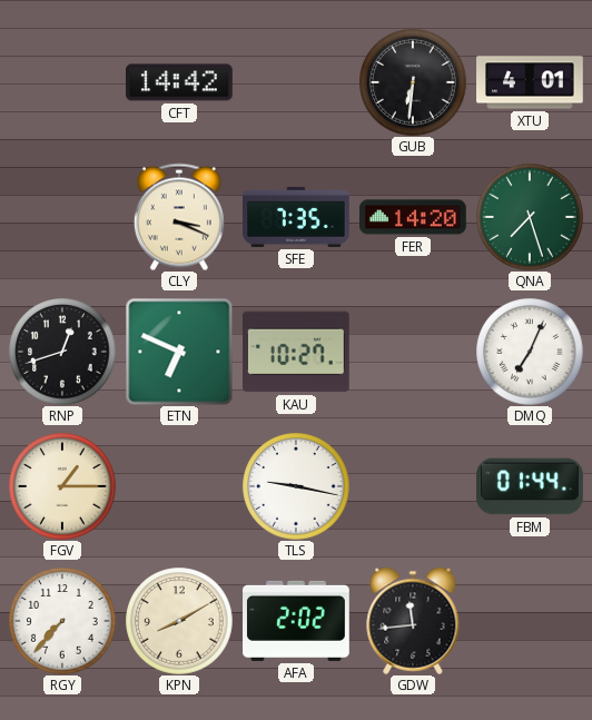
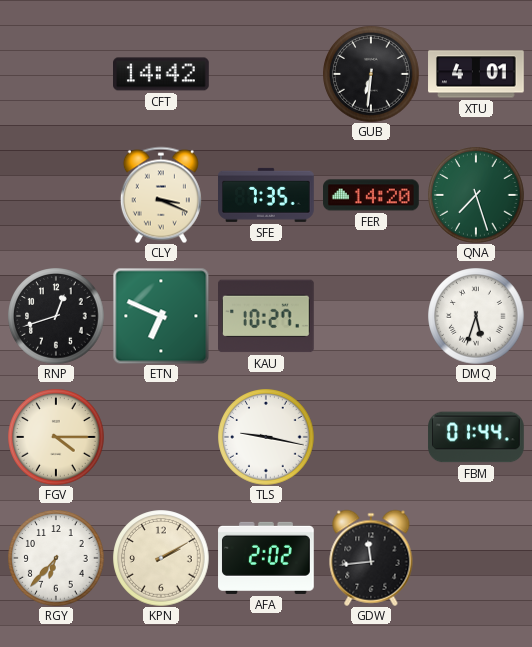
DMQ: 7:04 -> 5:33
FGV: 1:15 -> 4:15
RGY: 7:37 -> 6:37
KPN: 8:10 -> 2:10
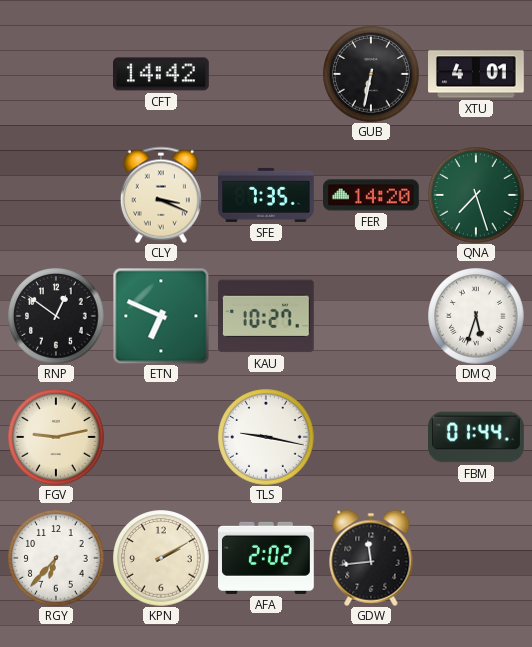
GUB: 6:31 -> 6:32
RNP: 12:42 -> 12:51
FGV: 4:15 -> 9:13
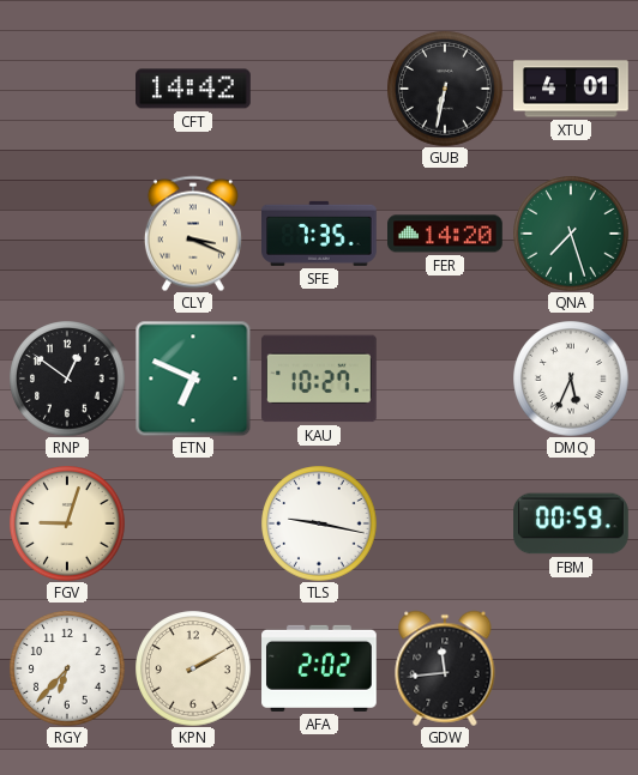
DMQ: 5:33 -> 5:34
FGV: 9:13 -> 9:03
FBM: 01:44 -> 00:59
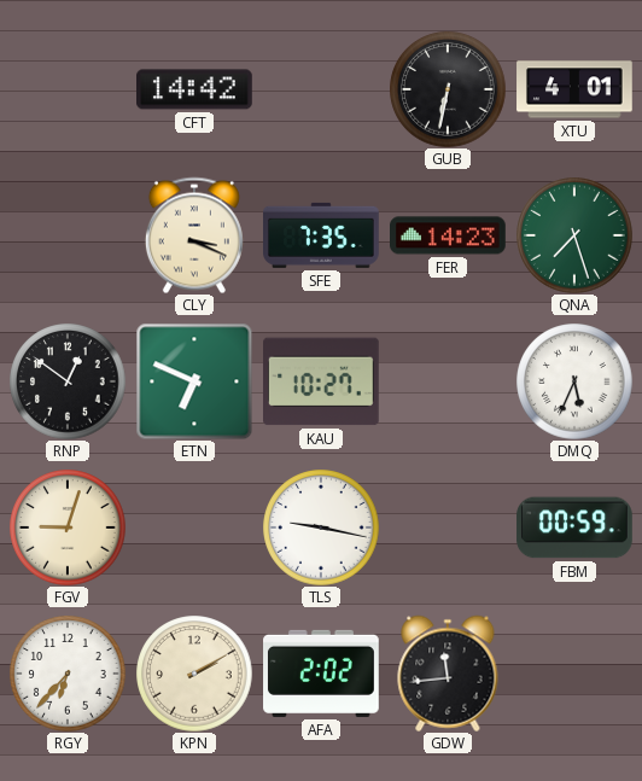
FER: 14:20 -> 14:23
